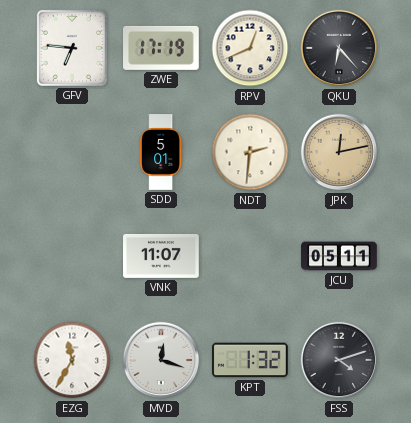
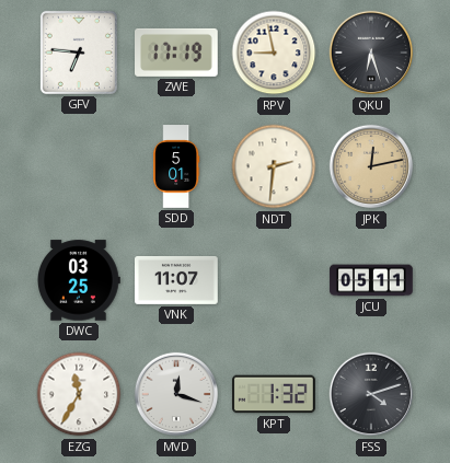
RPV: 12:41 -> 8:58
QKU: 6:23 -> 6:27
DWC: none -> 03:25
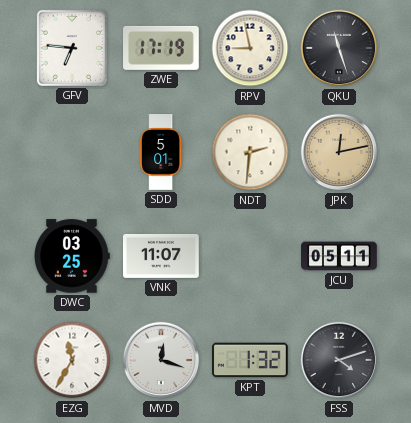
QKU: 6:27 -> 11:27
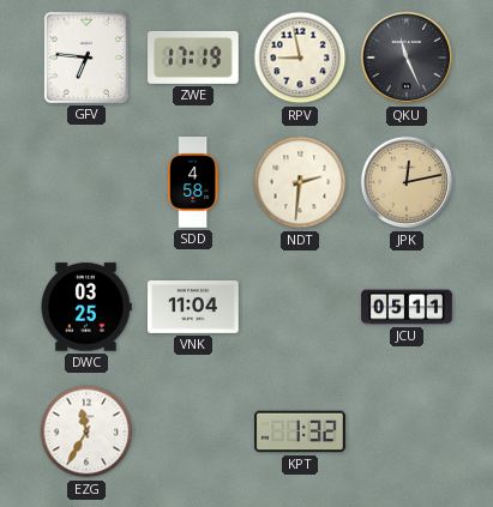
QKU: 11:27 -> 11:26
SDD: 5:01 -> 4:58
VNK: 11:07 -> 11:04
MVD: 12:18 -> none
FSS: 4:12 -> none
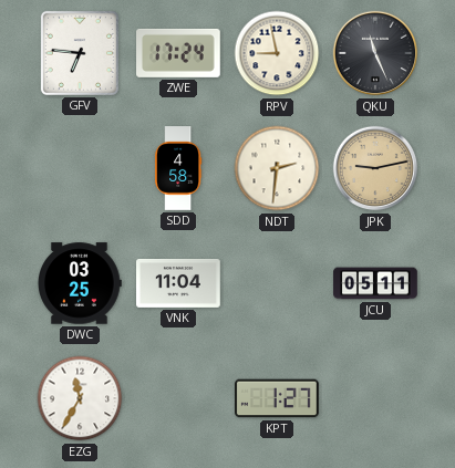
ZWE: 17:19 -> 17:24
JPK: 12:13 -> 9:13
KPT: 1:32 -> 1:27
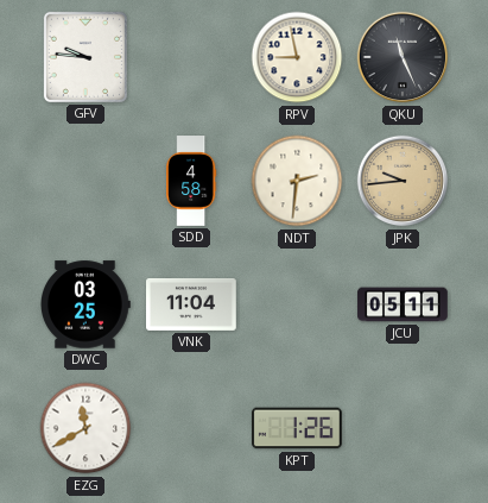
GFV: 6:46 -> 9:46
ZWE: 17:24 -> none
JPK: 9:13 -> 9:44
EZG: 11:35 -> 11:40
KPT: 1:27 -> 1:26
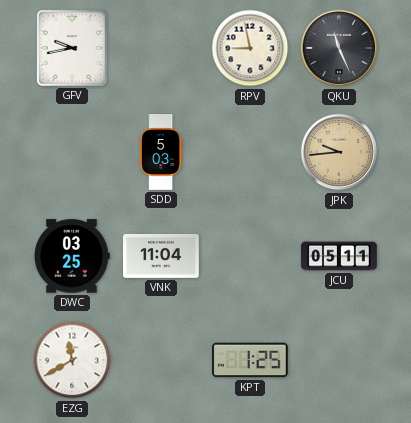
GFV: 9:46 -> 9:43
SDD: 4:58 -> 5:03
NDT: 2:31 -> none
KPT: 1:26 -> 1:25
